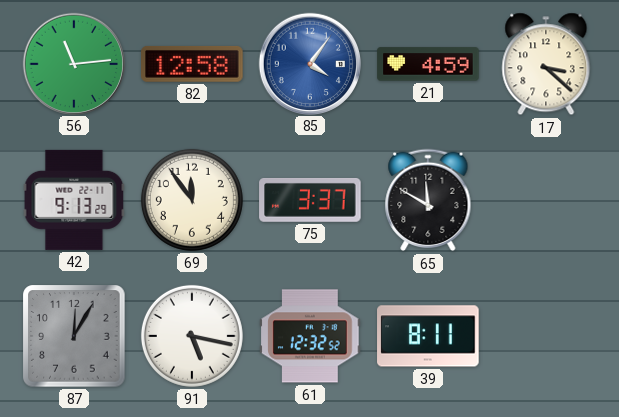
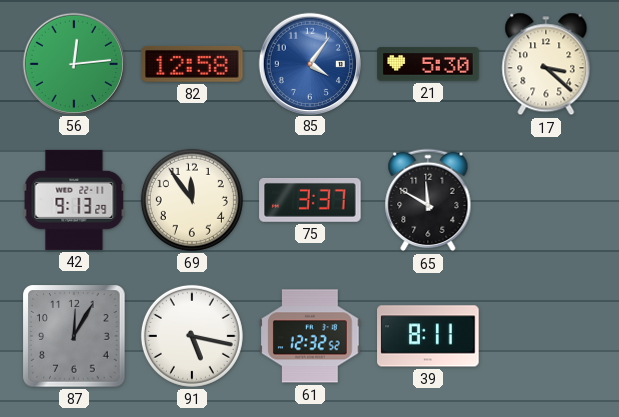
56: 11:14 -> 12:14
21: 4:59 -> 5:30
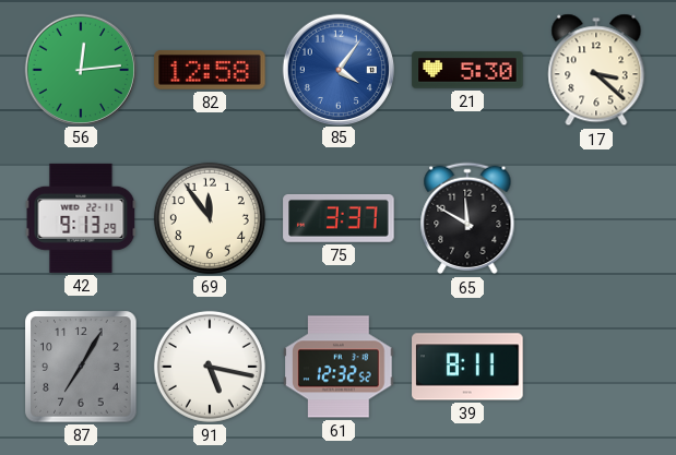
87: 12:05 -> 7:05
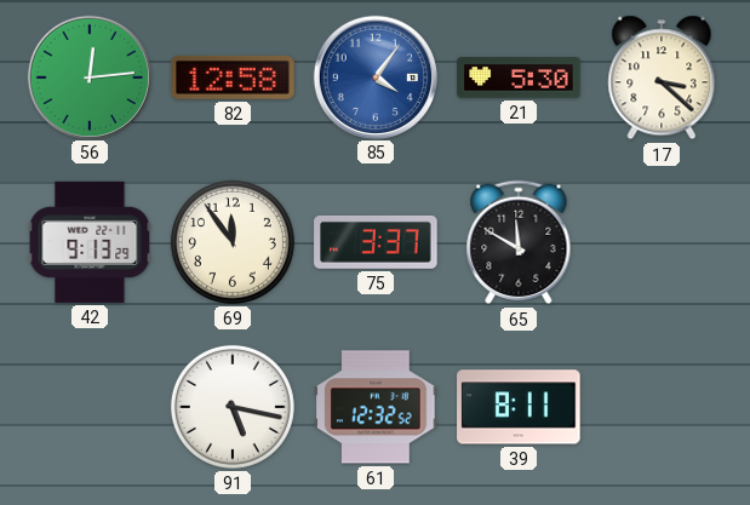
87: 7:05 -> none
